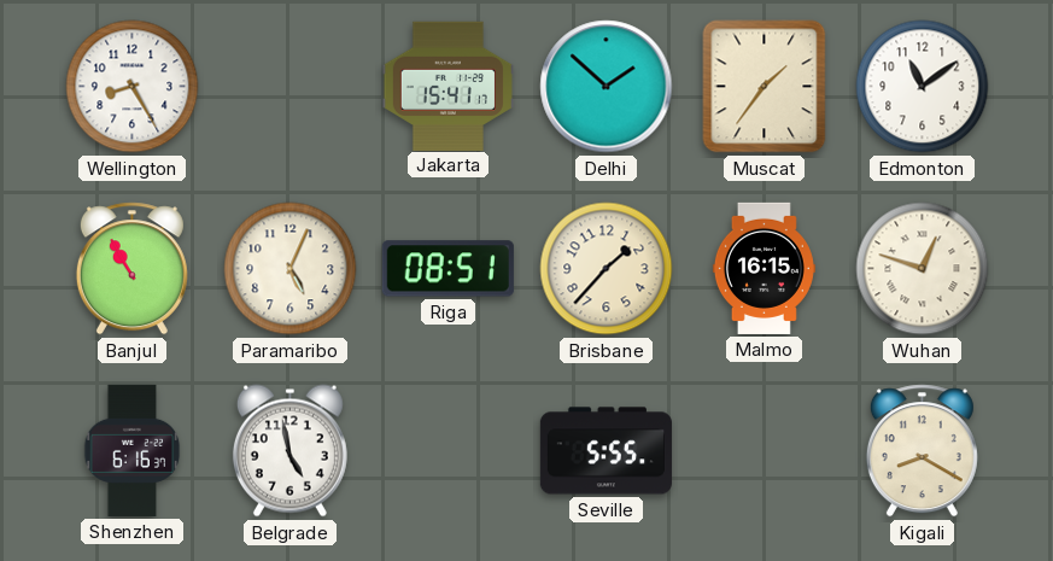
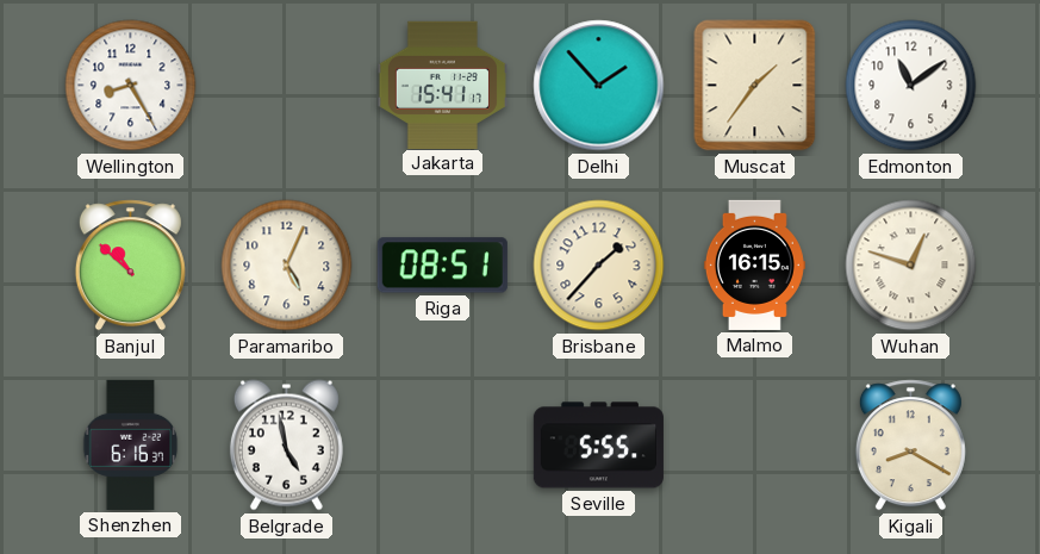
Delhi: 1:52 -> 1:53
Banjul: 10:55 -> 10:52
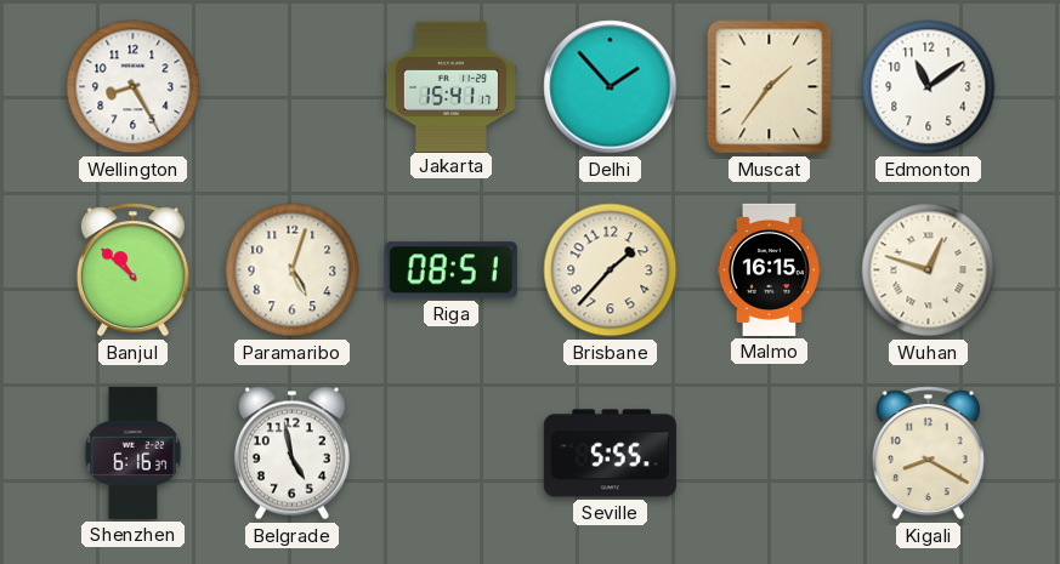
Paramaribo: 5:04 -> 5:03
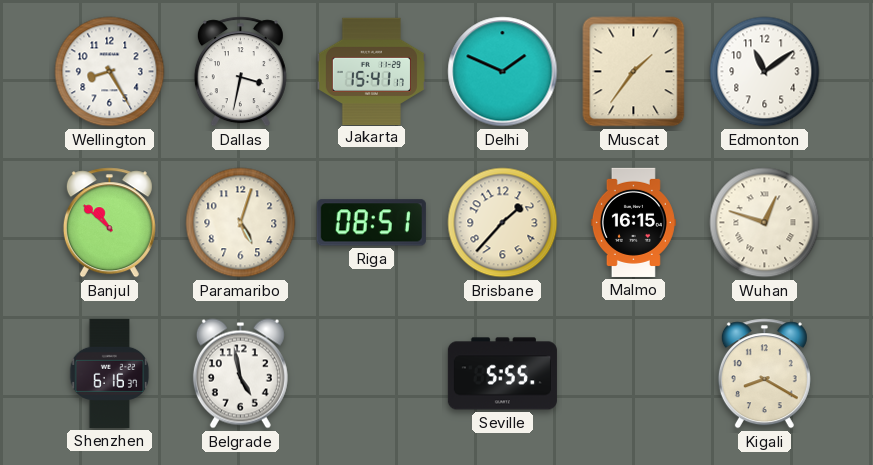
Dallas: none -> 3:32
Delhi: 1:53 -> 1:49
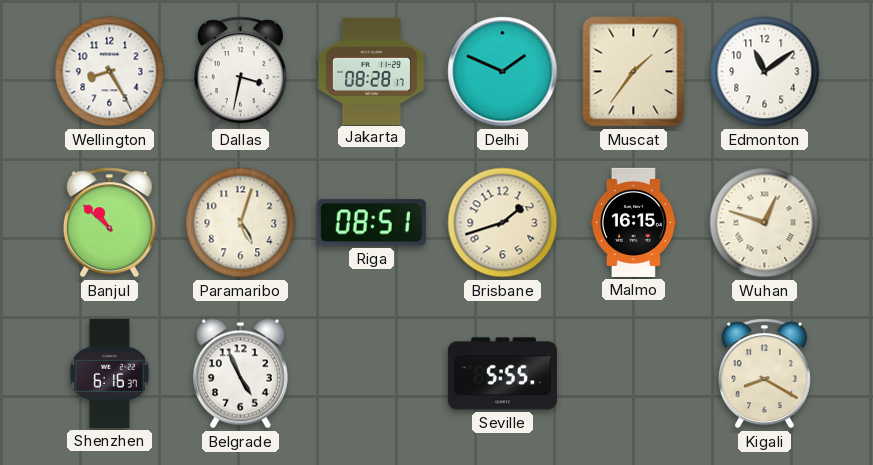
Jakarta: 15:41 -> 08:28
Brisbane: 1:37 -> 1:42
Belgrade: 4:58 -> 4:56
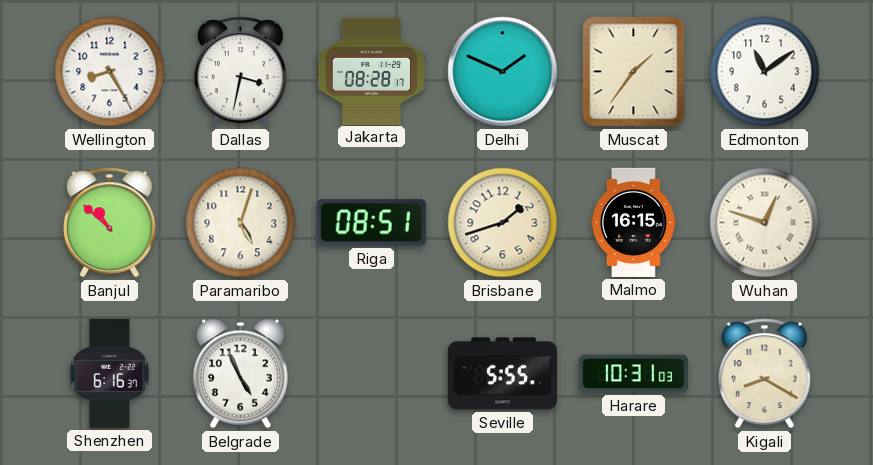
Harare: none -> 10:31
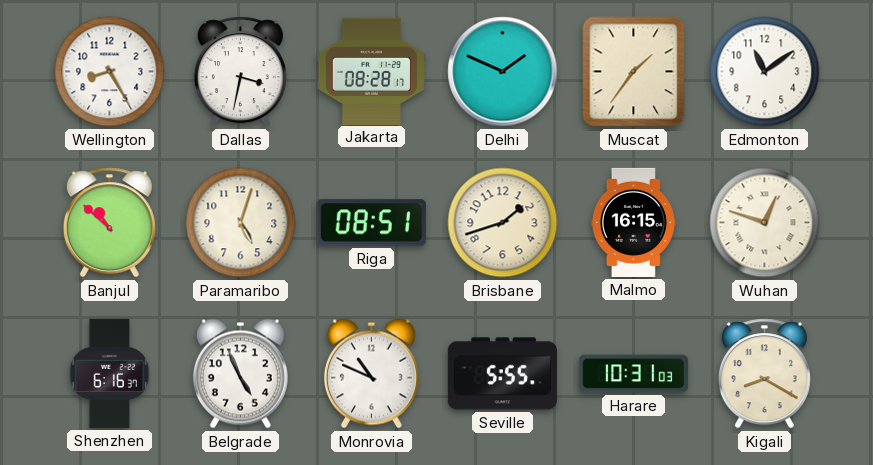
Monrovia: none -> 10:49
